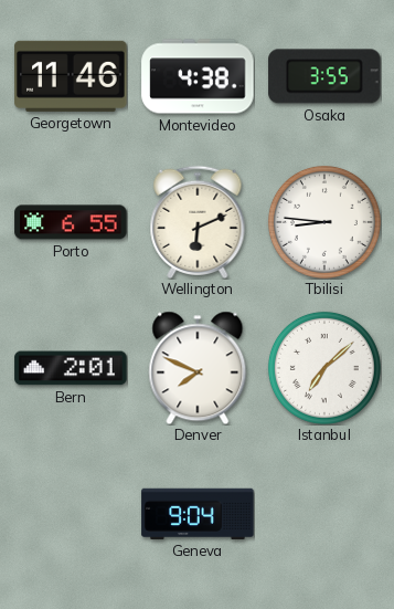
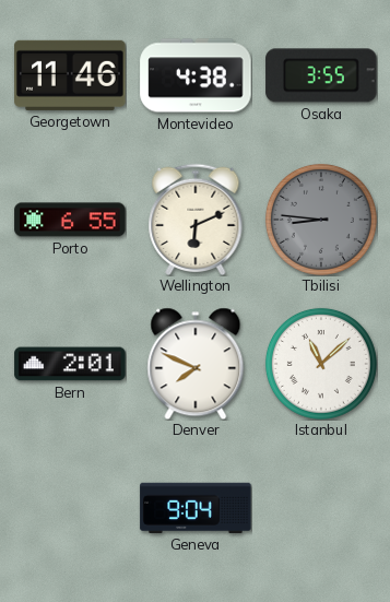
Tbilisi dial: white -> grey
Istanbul: 7:08 -> 11:08
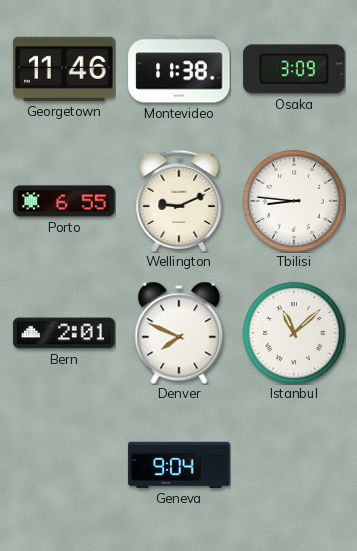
Montevideo: 4:38 -> 11:38
Osaka: 3:55 -> 3:09
Wellington: 6:11 -> 9:11
Tbilisi dial: grey -> white
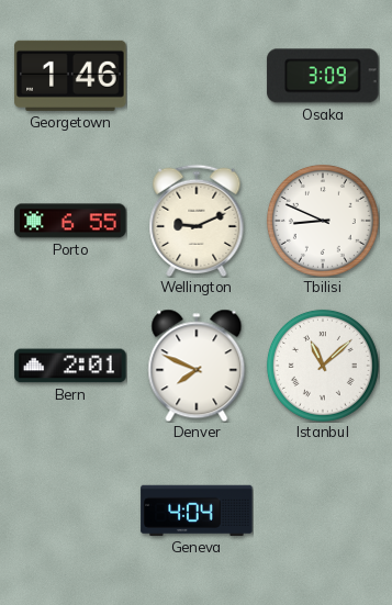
Georgetown: 11:46 -> 1:46
Montevideo: 11:38 -> none
Tbilisi: 8:46 -> 8:49
Geneva: 9:04 -> 4:04
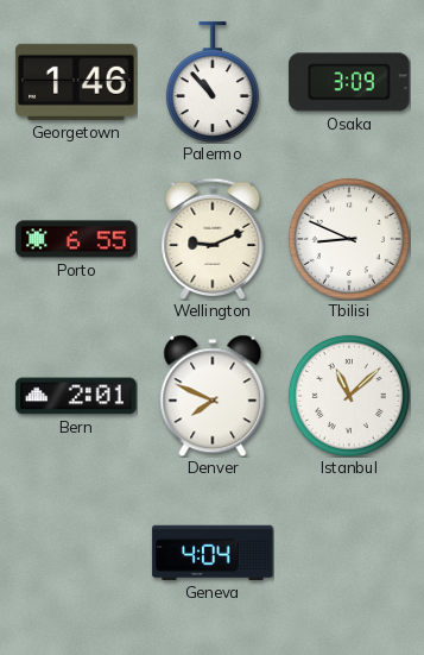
Palermo: none -> 10:53
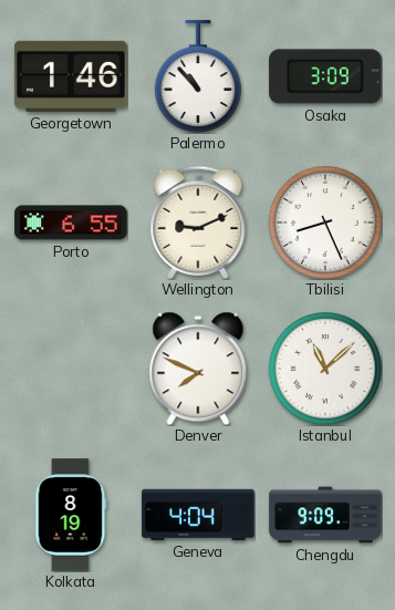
Tbilisi: 8:49 -> 8:26
Bern: 2:01 -> none
Kolkata: none -> 8:19
Chengdu: none -> 9:09
